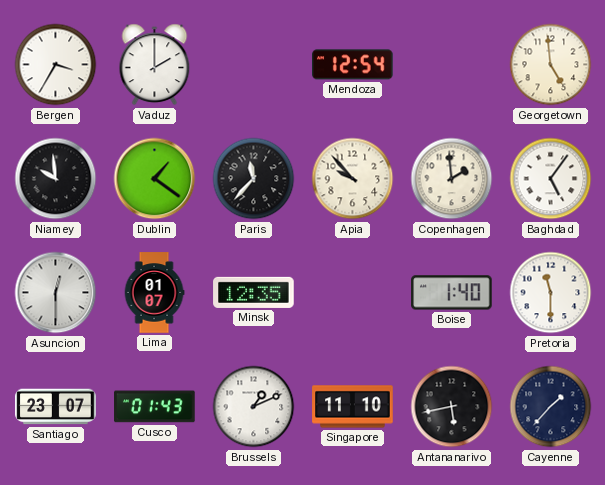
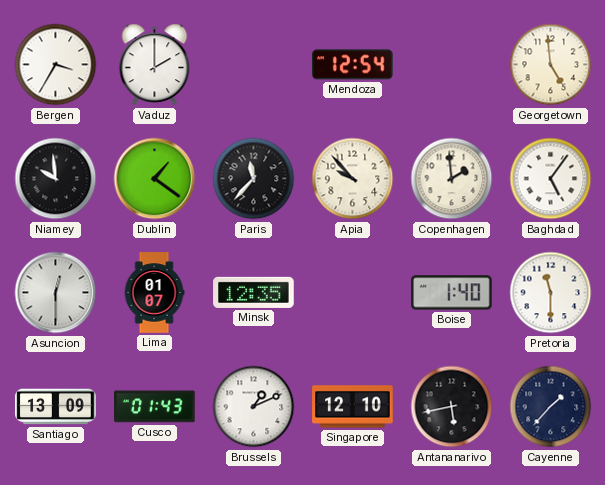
Santiago: 23:07 -> 13:09
Singapore: 11:10 -> 12:10
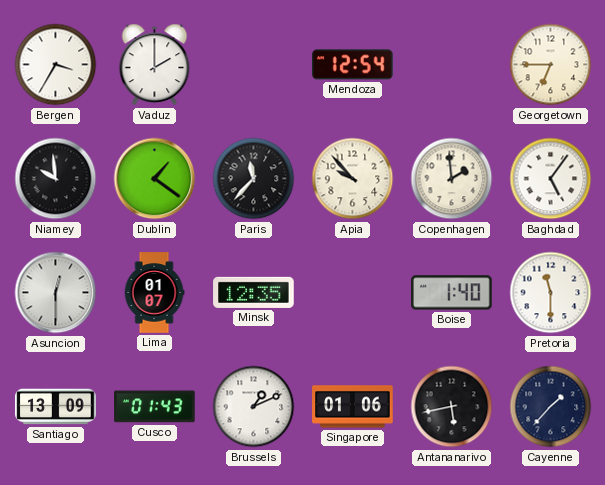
Georgetown: 4:59 -> 6:45
Singapore: 12:10 -> 01:06
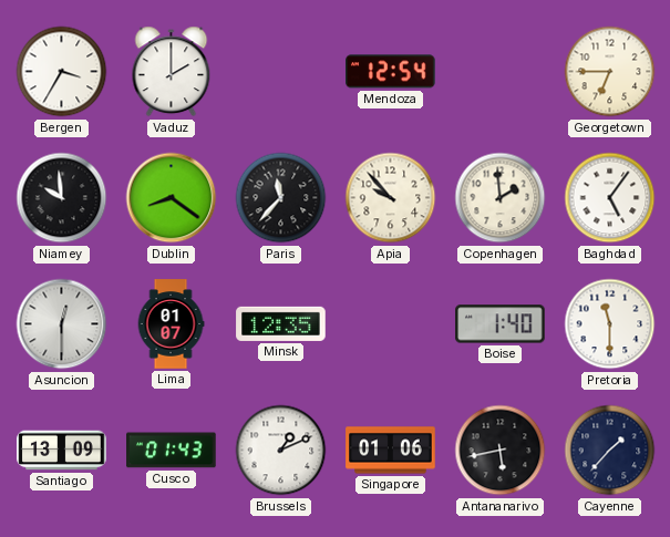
Dublin: 1:21 -> 8:21
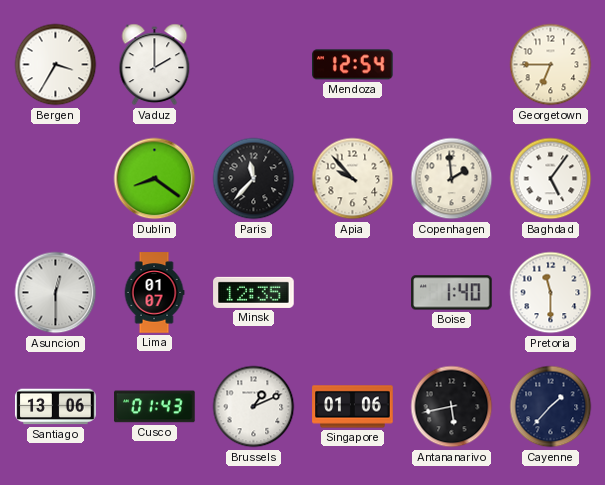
Niamey: 9:59 -> none
Santiago: 13:09 -> 13:06
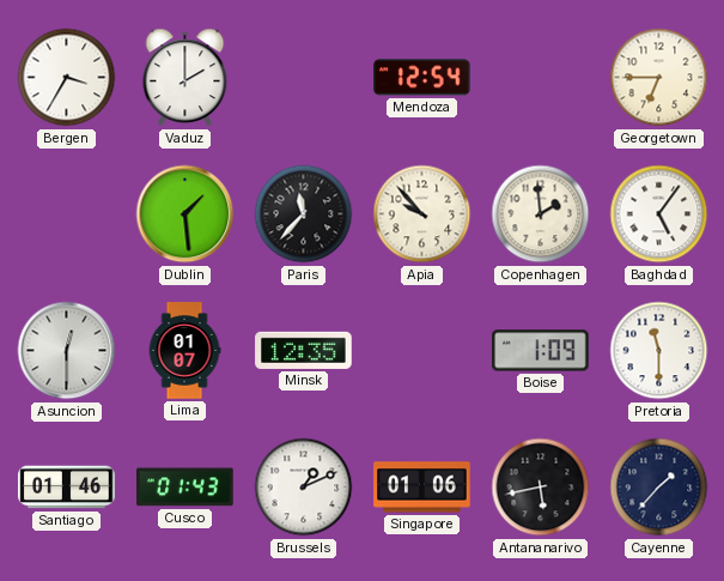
Dublin: 8:21 -> 1:29
Boise: 1:40 -> 1:09
Santiago: 13:06 -> 01:46
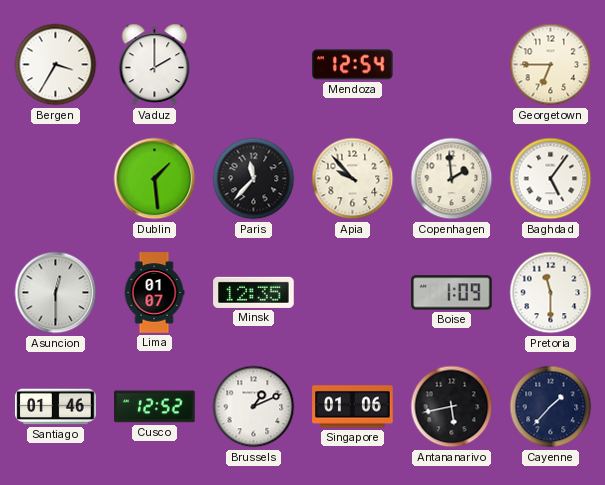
Cusco: 01:43 -> 12:52
